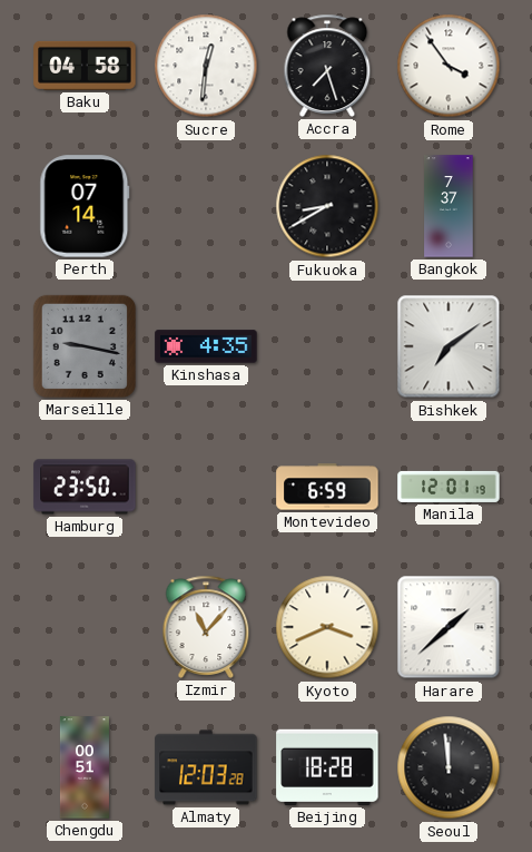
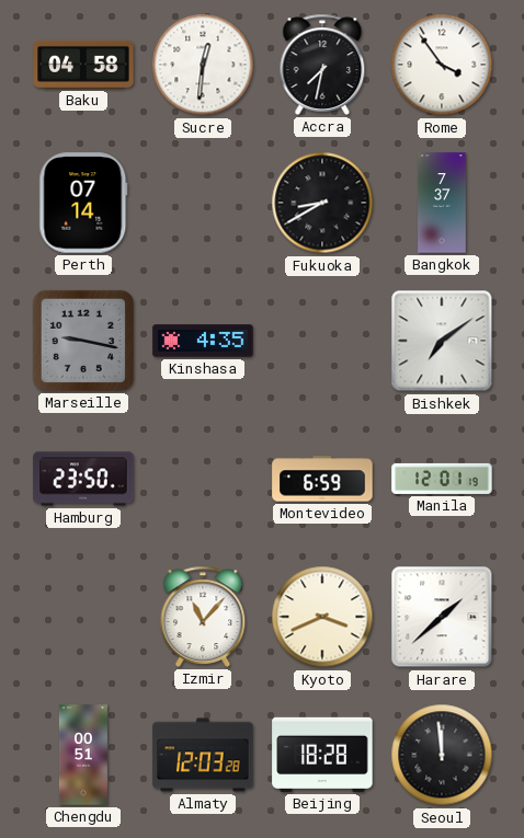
Accra: 7:27 -> 7:32
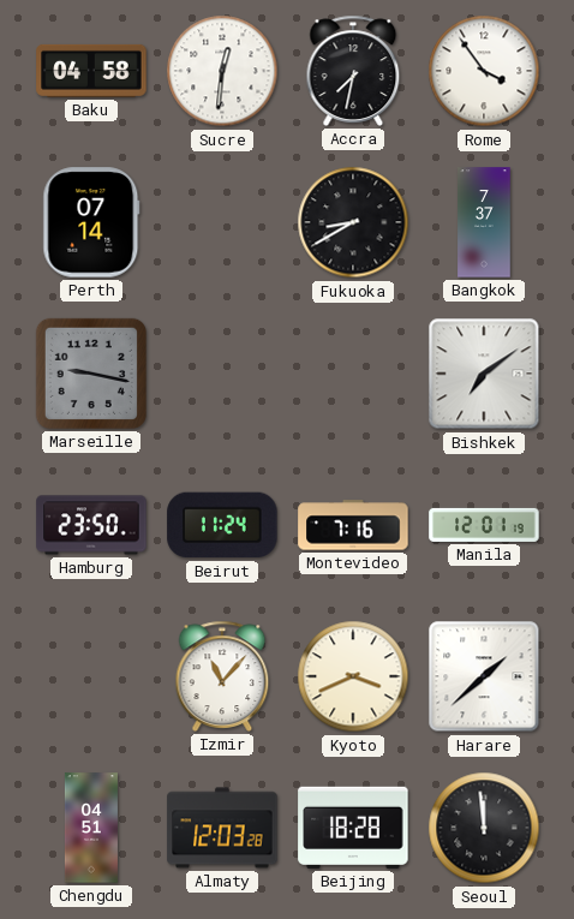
Kinshasa: 4:35 -> none
Beirut: none -> 11:24
Montevideo: 6:59 -> 7:16
Chengdu: 00:51 -> 04:51
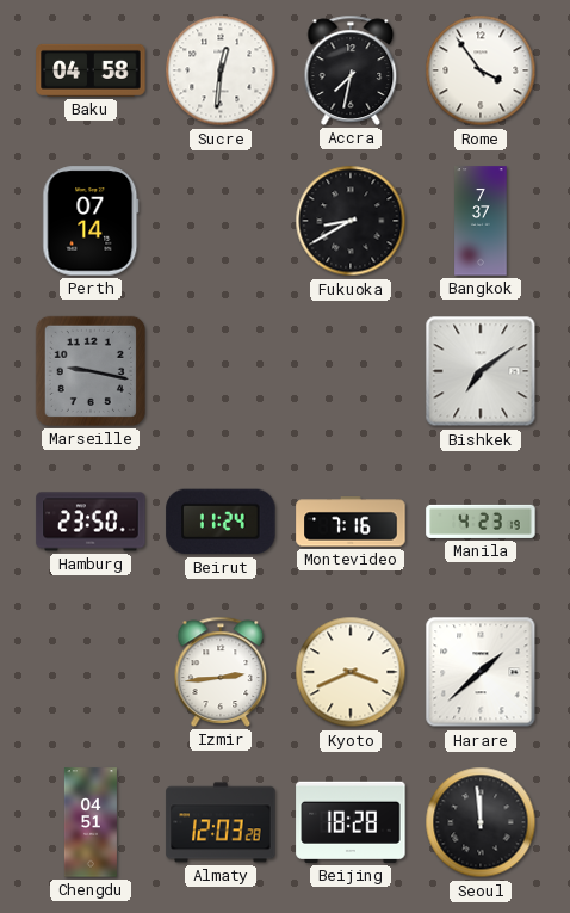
Manila: 12:01 -> 4:23
Izmir: 11:07 -> 2:44
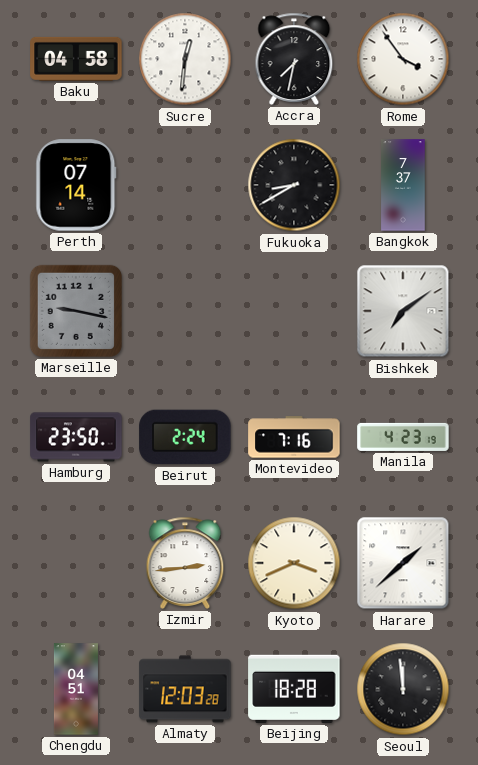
Beirut: 11:24 -> 2:24
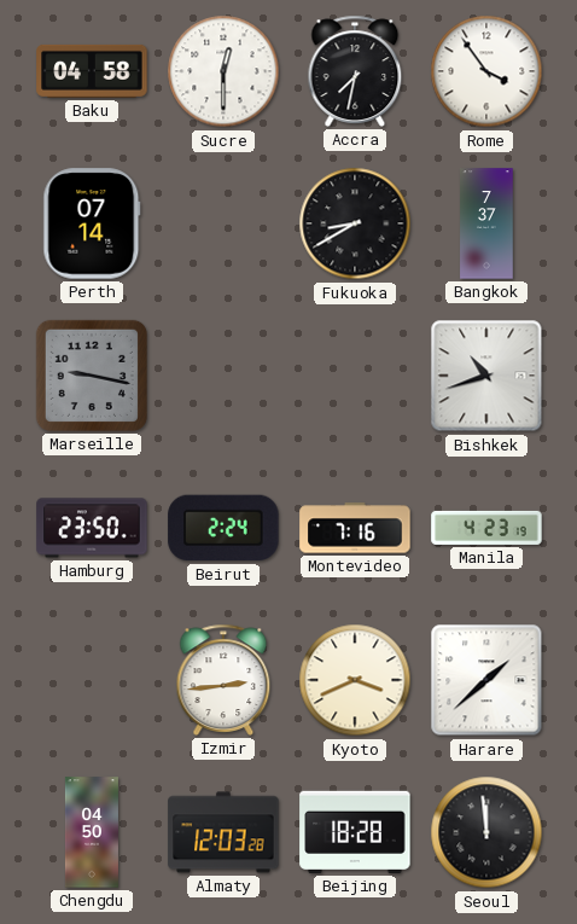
Sucre: 12:31 -> 12:30
Bishkek: 7:09 -> 10:42
Chengdu: 04:51 -> 04:50
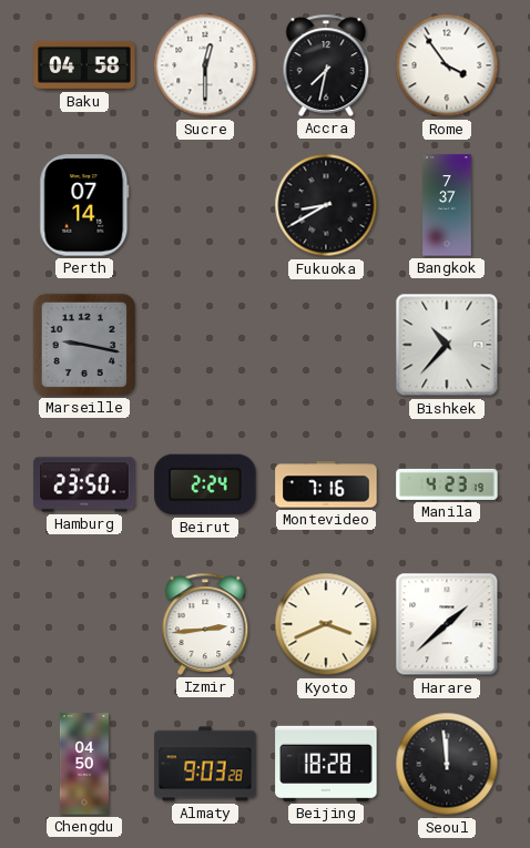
Bishkek: 10:42 -> 10:37
Almaty: 12:03 -> 9:03
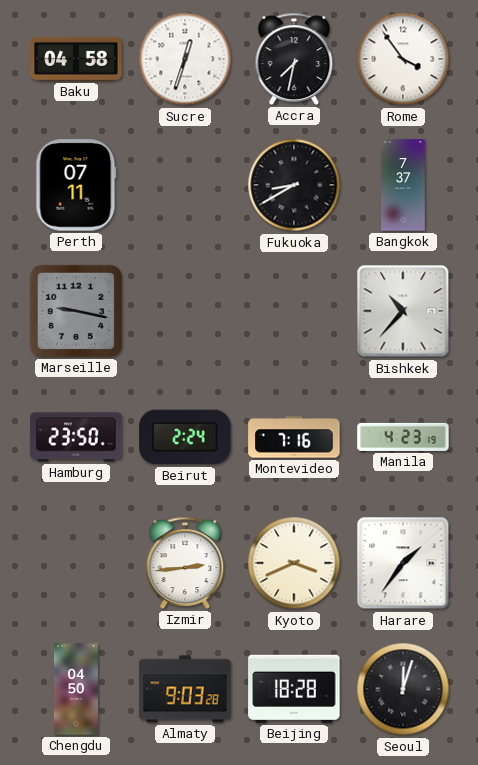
Sucre: 12:30 -> 12:33
Perth: 07:14 -> 07:11
Harare: 1:38 -> 1:36
Seoul: 11:59 -> 12:03
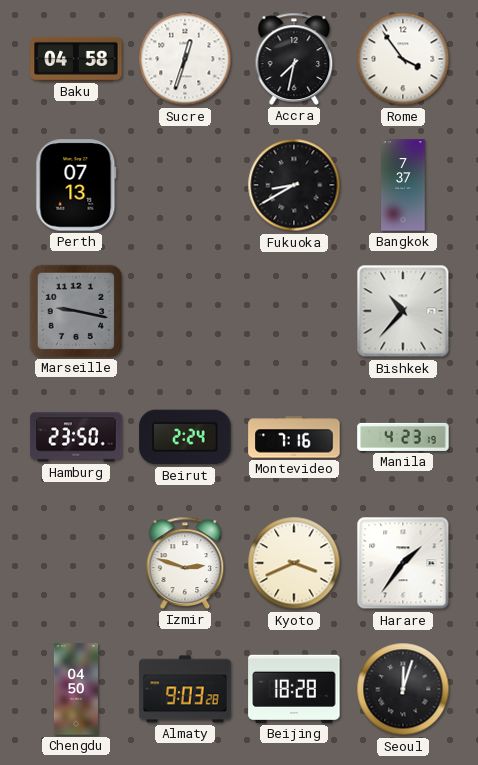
Perth: 07:11 -> 07:13
Izmir: 2:44 -> 2:48
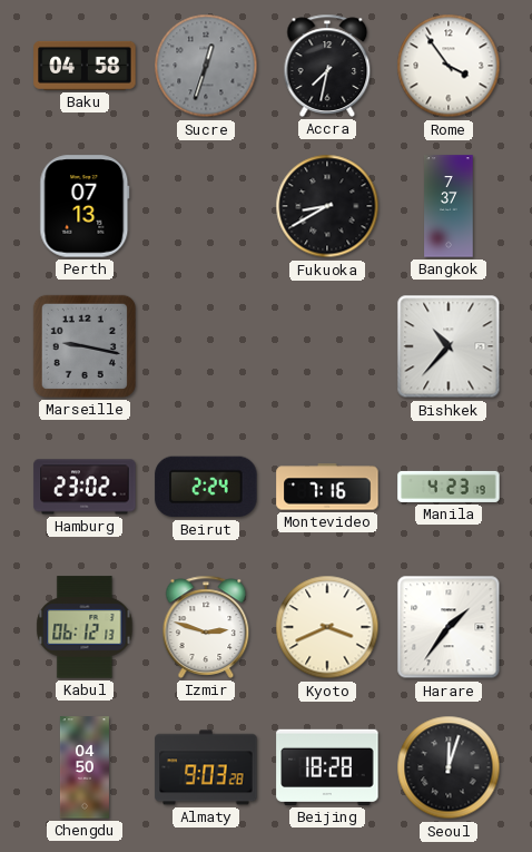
Sucre dial: white -> grey
Hamburg: 23:50 -> 23:02
Kabul: none -> 06:12
